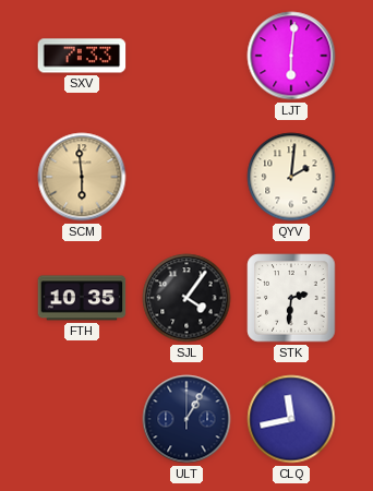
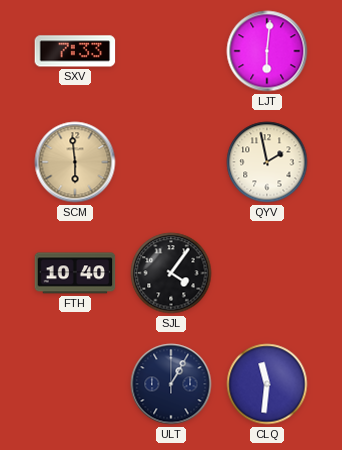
QYV: 2:01 -> 1:58
FTH: 10:35 -> 10:40
STK: 2:31 -> none
CLQ: 11:43 -> 11:31
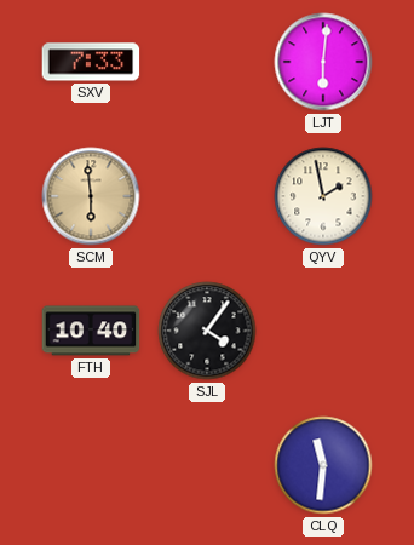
ULT: 1:05 -> none
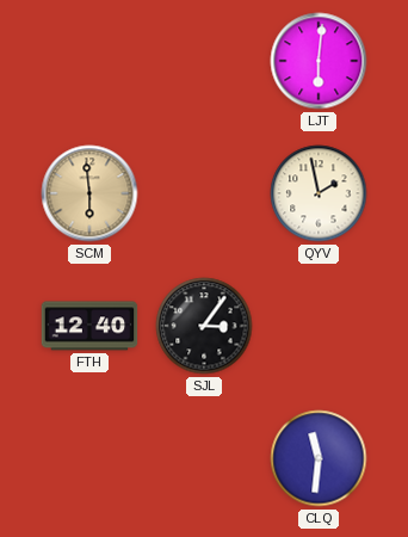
SXV: 7:33 -> none
FTH: 10:40 -> 12:40
SJL: 4:06 -> 3:06
